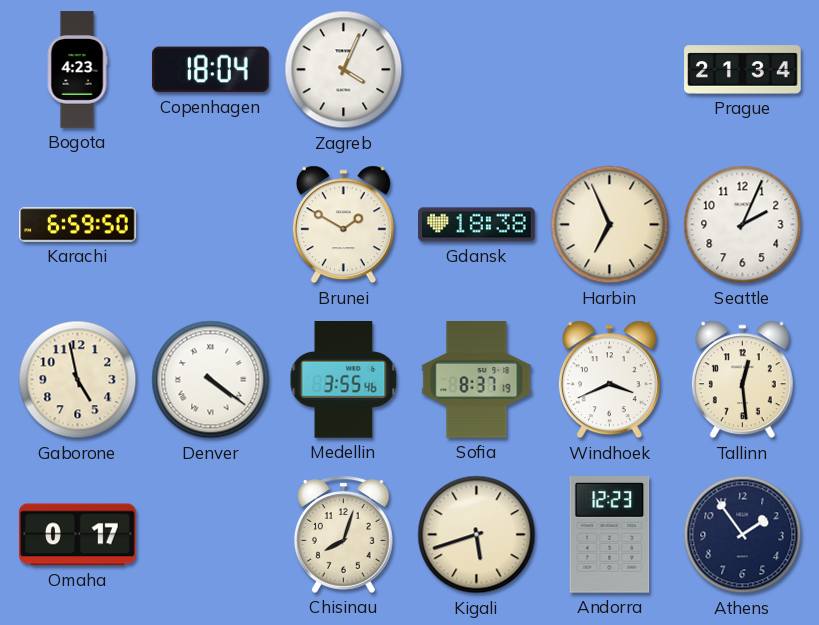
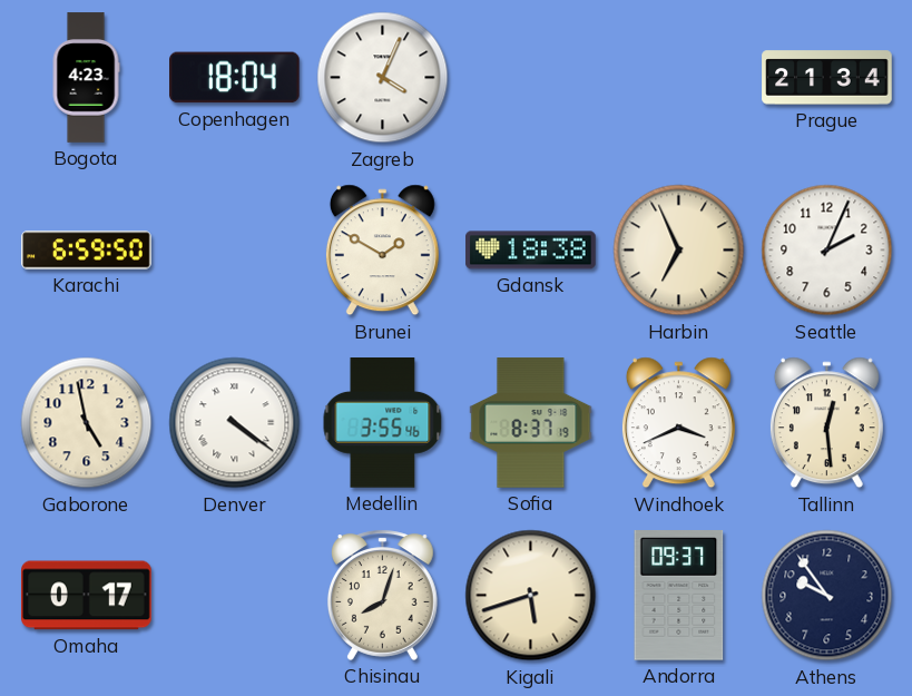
Andorra: 12:23 -> 09:37
Athens: 1:54 -> 9:54
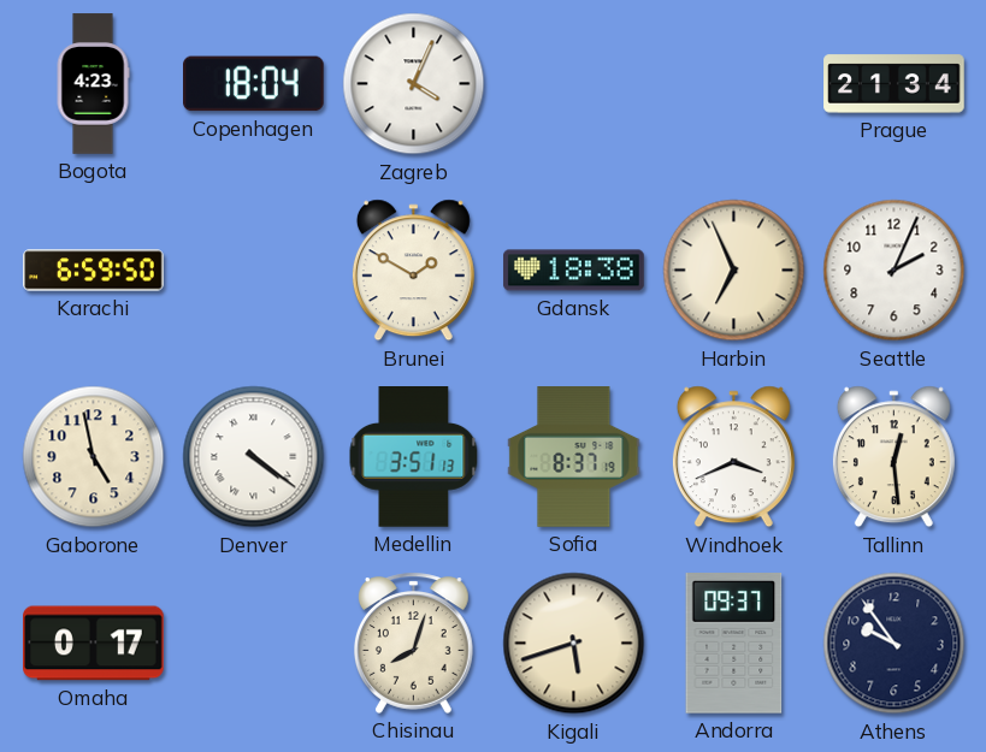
Medellin: 3:55 -> 3:51
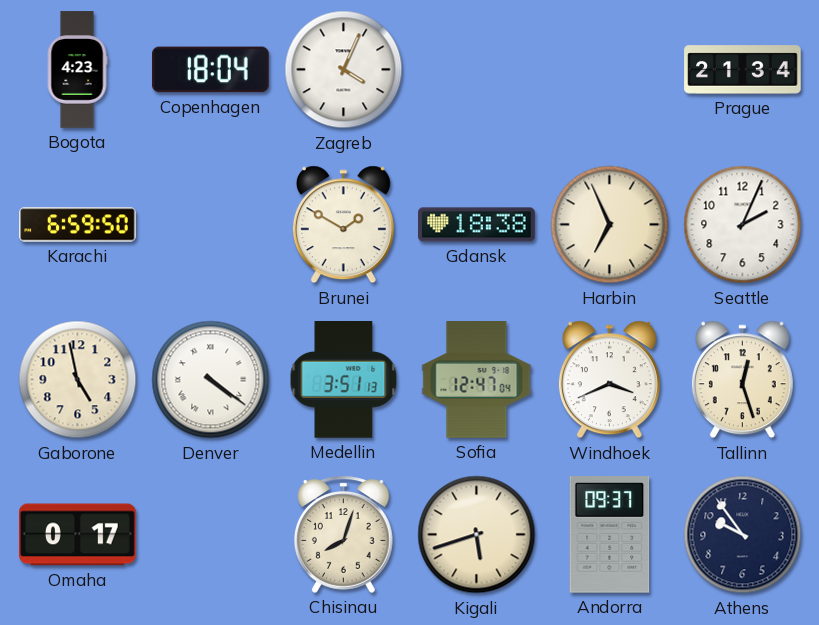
Sofia: 8:37 -> 12:47
Tallinn: 12:29 -> 12:27
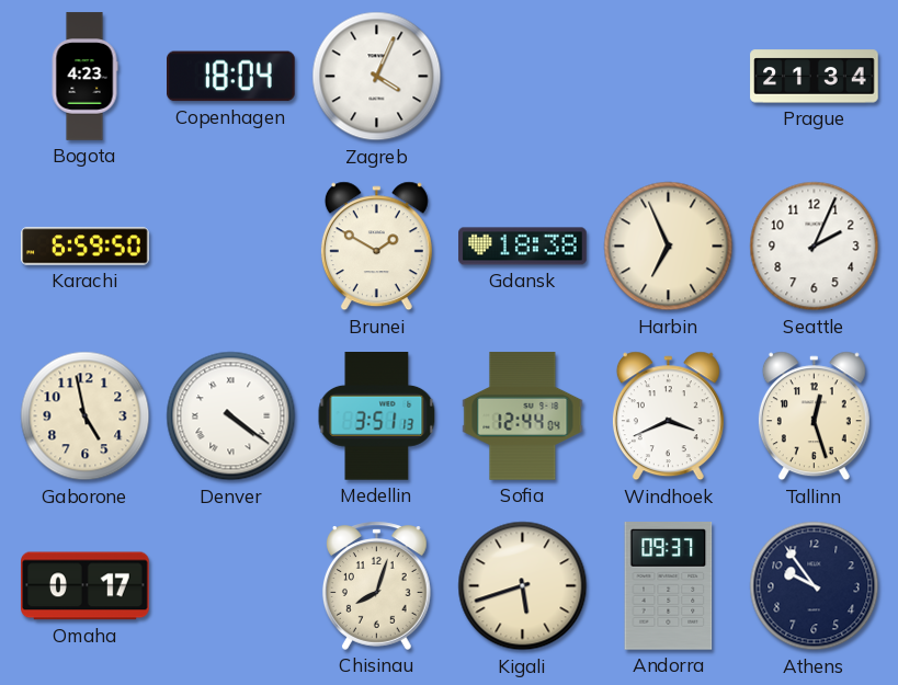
Sofia: 12:47 -> 12:44
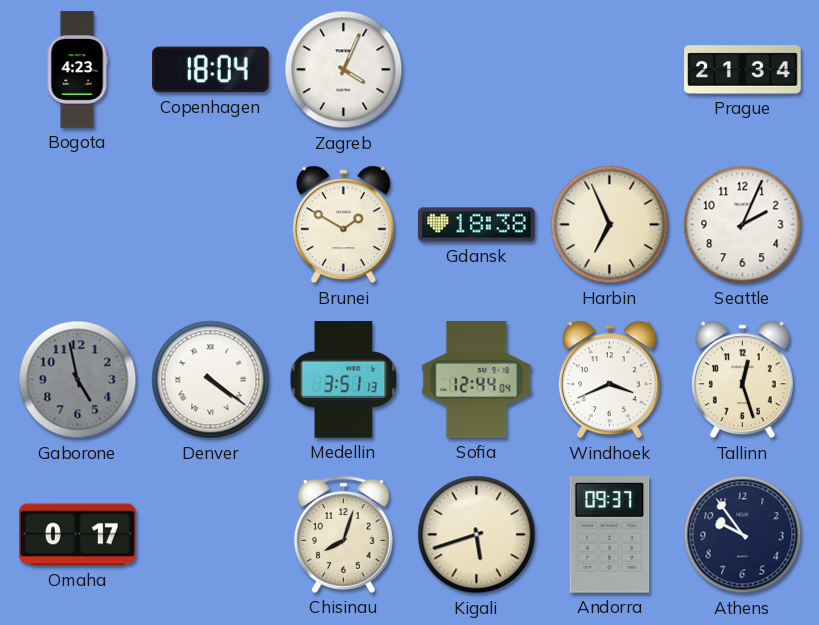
Karachi: 6:59 -> none
Gaborone dial: cream -> grey
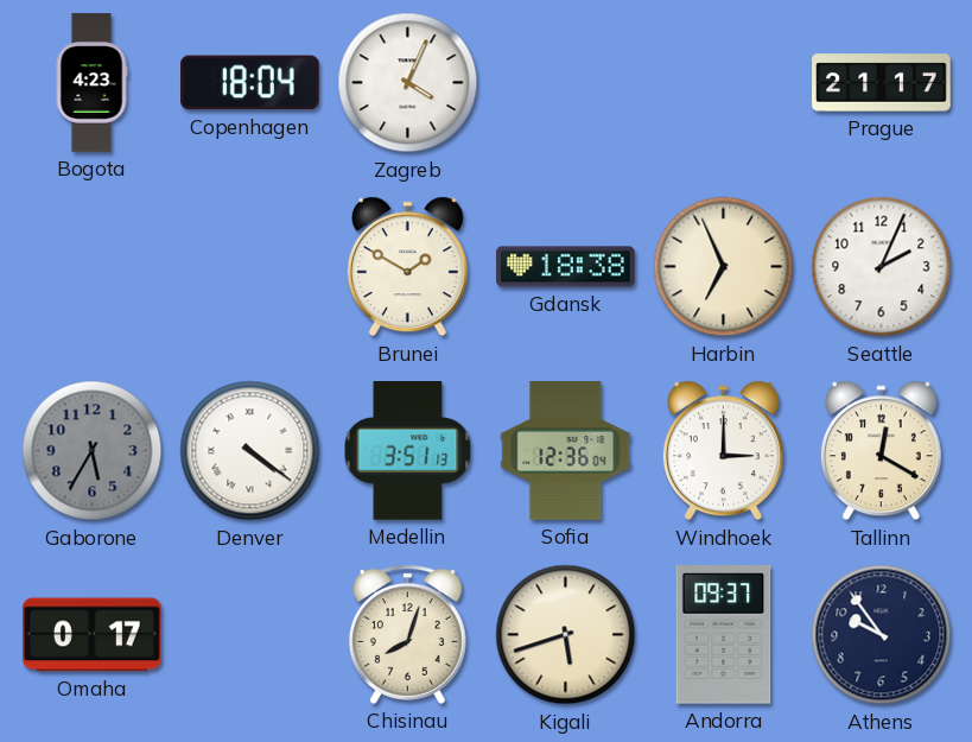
Prague: 21:34 -> 21:17
Gaborone: 4:58 -> 5:35
Sofia: 12:44 -> 12:36
Windhoek: 3:41 -> 3:00
Tallinn: 12:27 -> 12:20
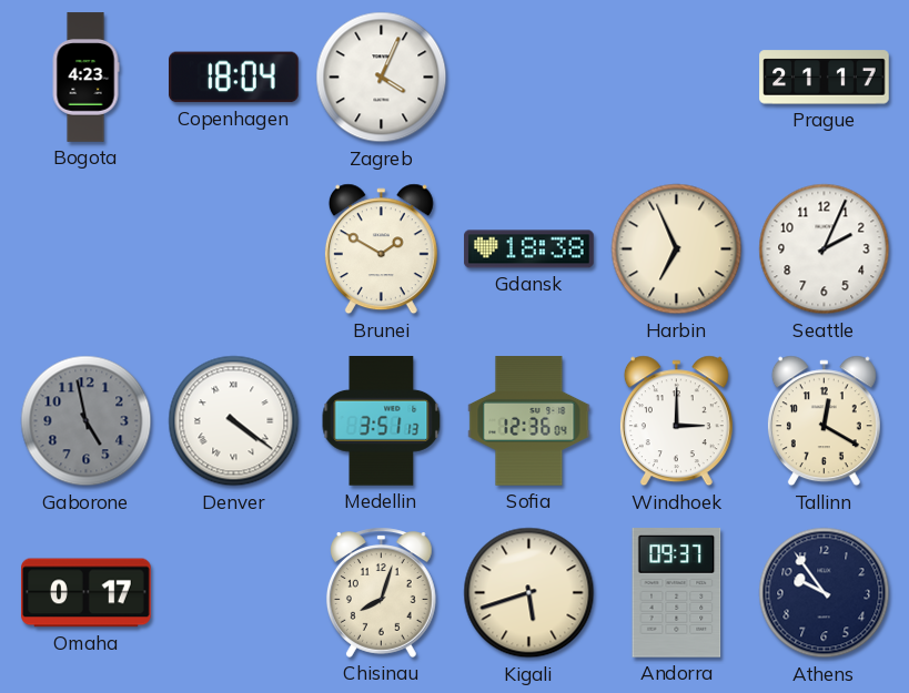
Gaborone: 5:35 -> 4:58
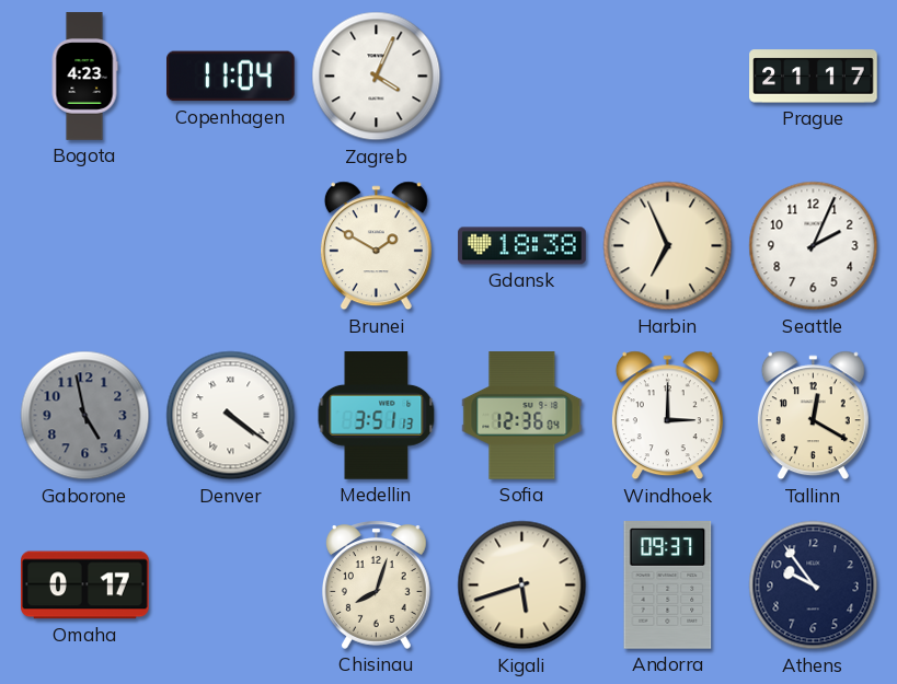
Copenhagen: 18:04 -> 11:04
